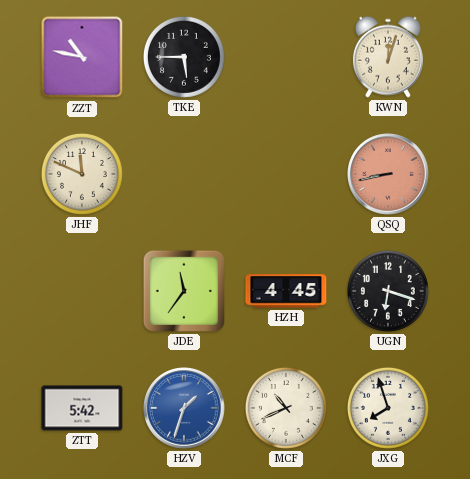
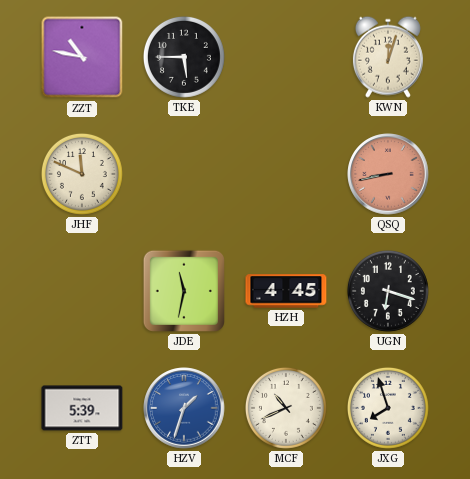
JDE: 11:36 -> 11:32
ZTT: 5:42 -> 5:39
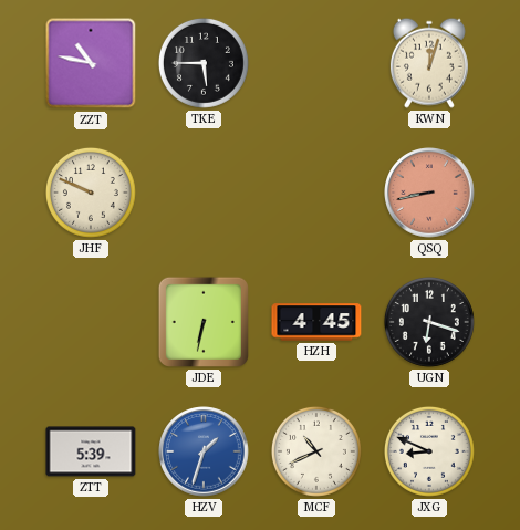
JHF: 11:49 -> 9:49
JDE: 11:32 -> 6:32
JXG: 7:57 -> 8:49
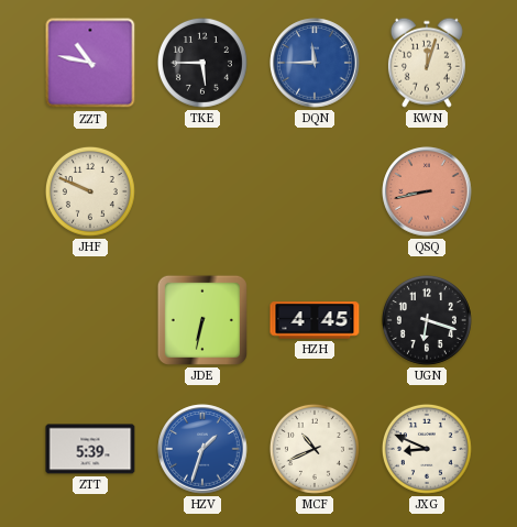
DQN: none -> 11:45
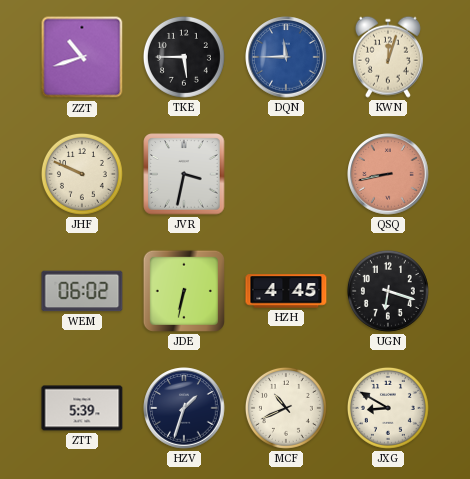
ZZT: 10:47 -> 10:42
JVR: none -> 3:32
WEM: none -> 06:02
HZV dial: blue -> navy
JXG: 8:49 -> 8:50
